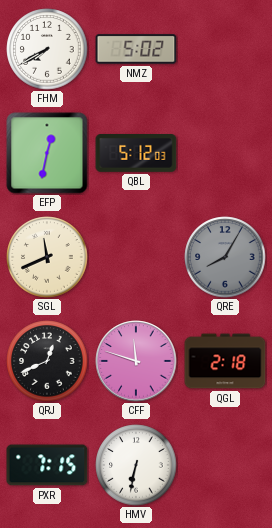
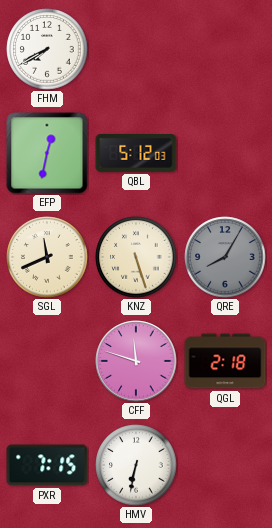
NMZ: 5:02 -> none
KNZ: none -> 5:27
QRJ: 12:41 -> none
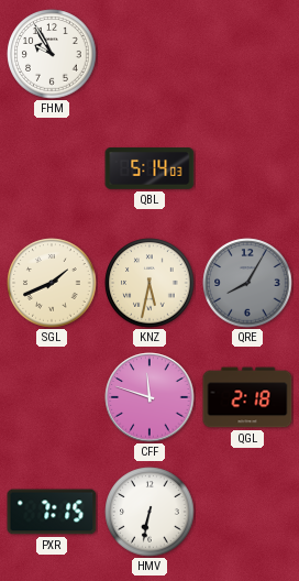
FHM: 7:40 -> 9:55
EFP: 12:32 -> none
QBL: 5:12 -> 5:14
SGL: 11:41 -> 1:41
KNZ: 5:27 -> 5:32
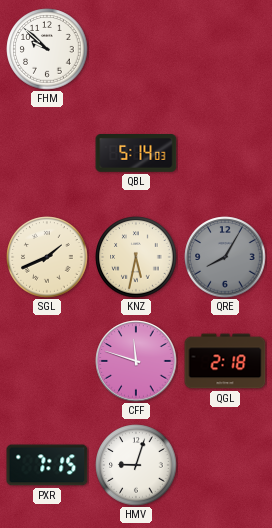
FHM: 9:55 -> 9:52
HMV: 6:32 -> 9:03
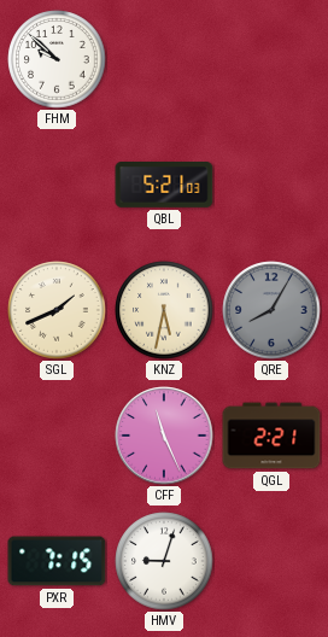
QBL: 5:14 -> 5:21
CFF: 11:48 -> 11:26
QGL: 2:18 -> 2:21
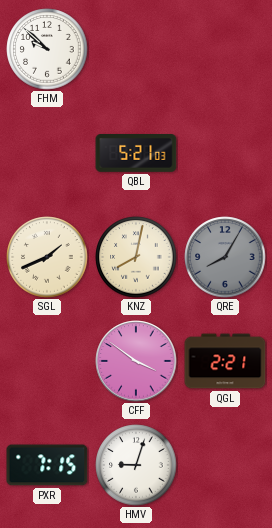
KNZ: 5:32 -> 8:02
CFF: 11:26 -> 3:51
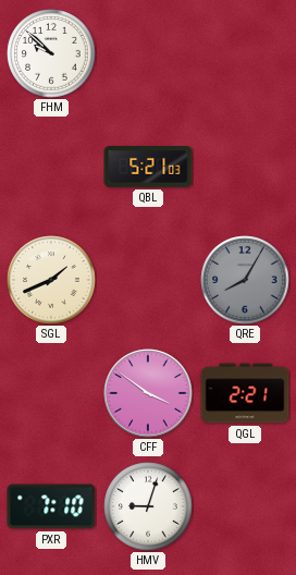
KNZ: 8:02 -> none
PXR: 7:15 -> 7:10
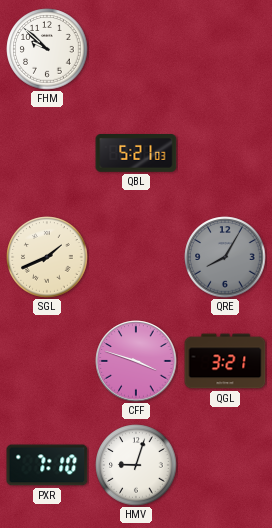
CFF: 3:51 -> 3:48
QGL: 2:21 -> 3:21
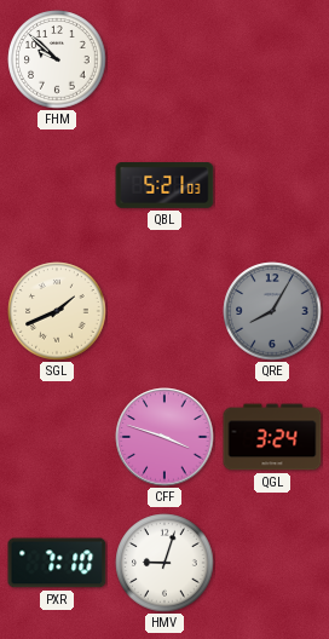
QGL: 3:21 -> 3:24
